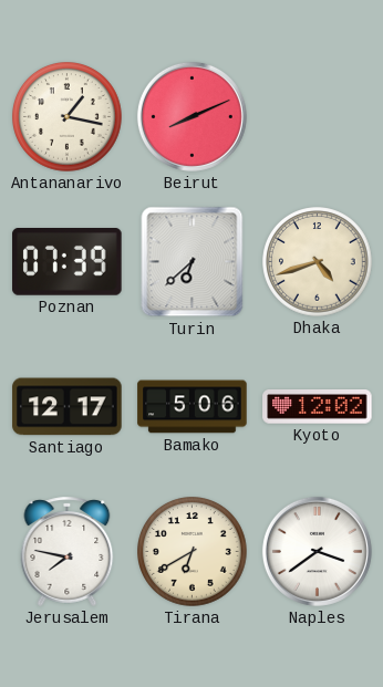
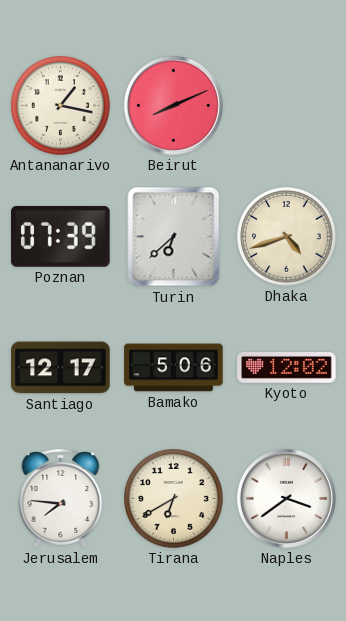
Jerusalem: 7:47 -> 7:46
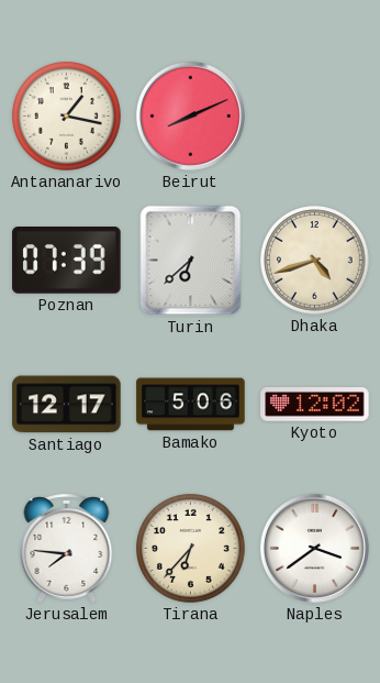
Tirana: 6:40 -> 6:37
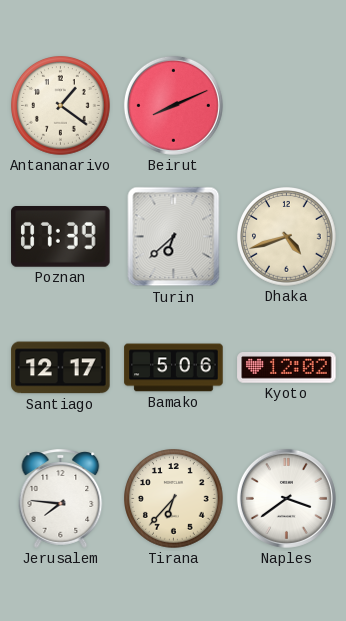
Antananarivo: 1:17 -> 1:21
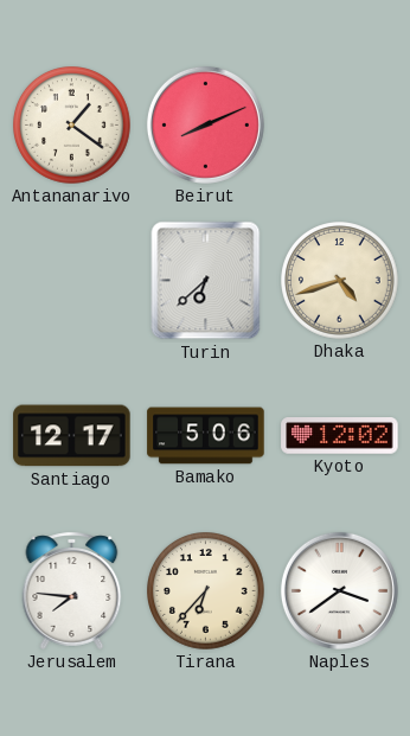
Poznan: 07:39 -> none
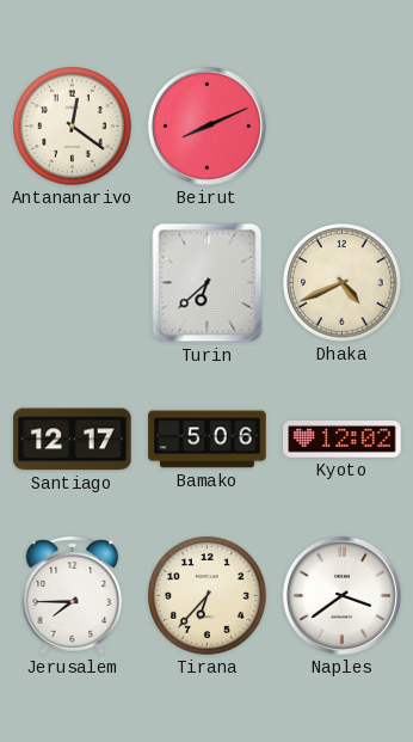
Antananarivo: 1:21 -> 12:21
Dhaka: 4:42 -> 4:41
Jerusalem: 7:46 -> 7:45
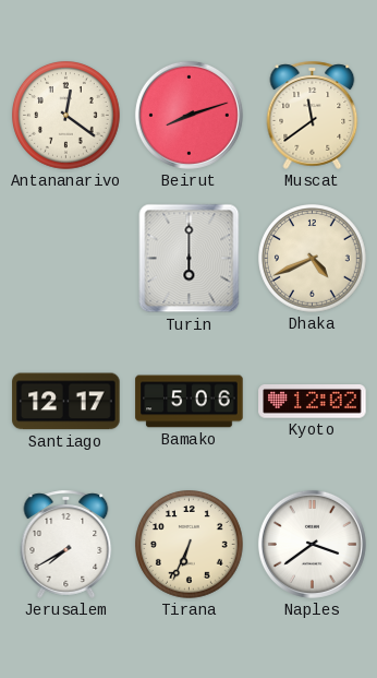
Beirut: 8:11 -> 8:12
Muscat: none -> 11:39
Turin: 6:38 -> 6:00
Jerusalem: 7:45 -> 7:40
Tirana: 6:37 -> 6:34
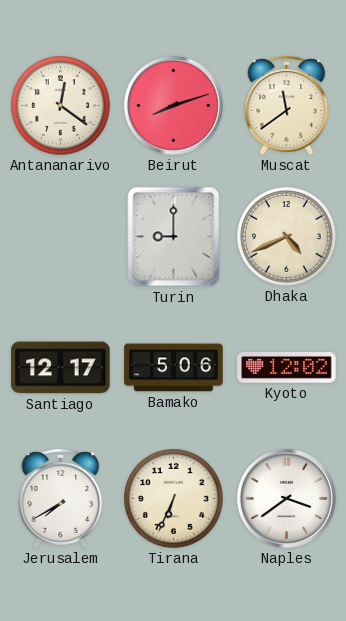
Turin: 6:00 -> 9:00
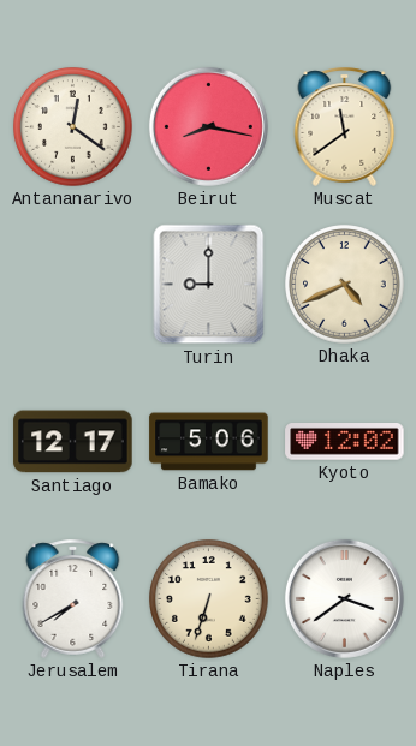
Beirut: 8:12 -> 8:17
Tirana: 6:34 -> 6:33
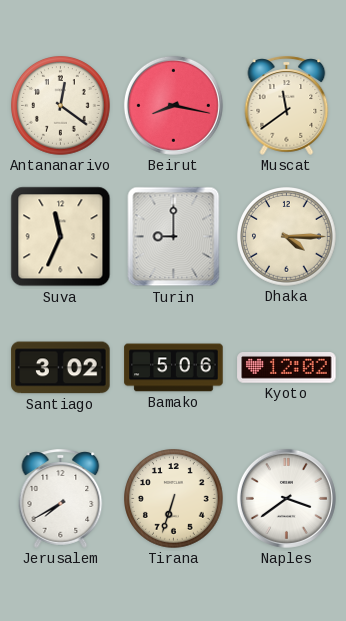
Suva: none -> 11:34
Dhaka: 4:41 -> 4:15
Santiago: 12:17 -> 3:02
